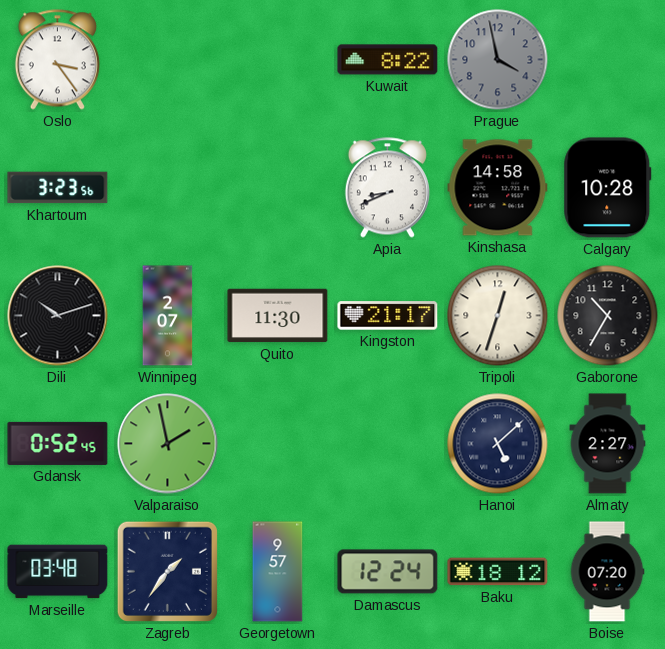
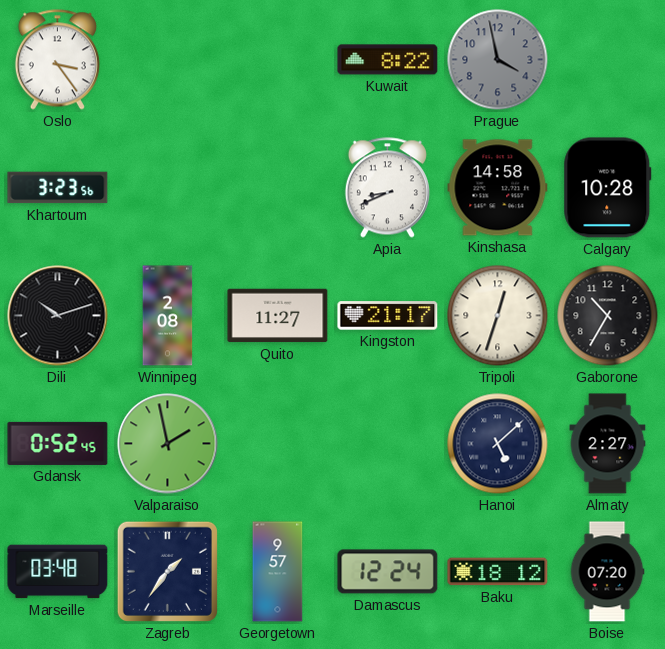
Winnipeg: 2:07 -> 2:08
Quito: 11:30 -> 11:27
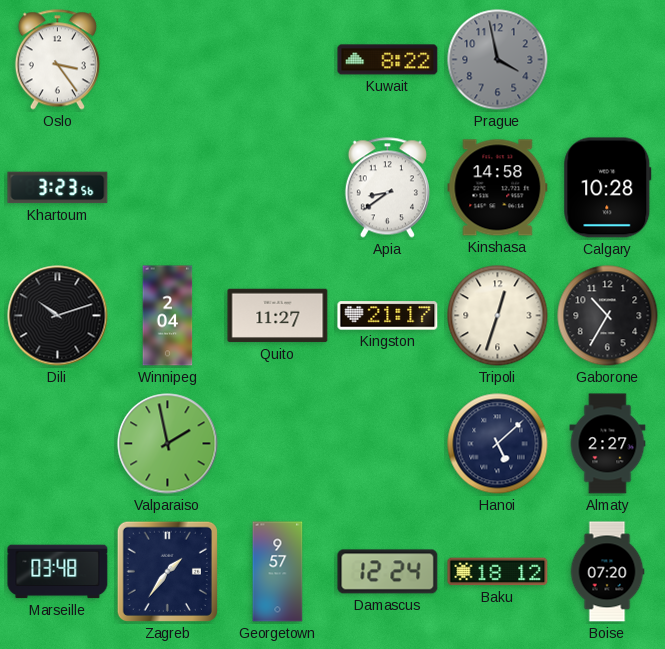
Apia: 8:41 -> 8:39
Winnipeg: 2:08 -> 2:04
Gdansk: 0:52 -> none
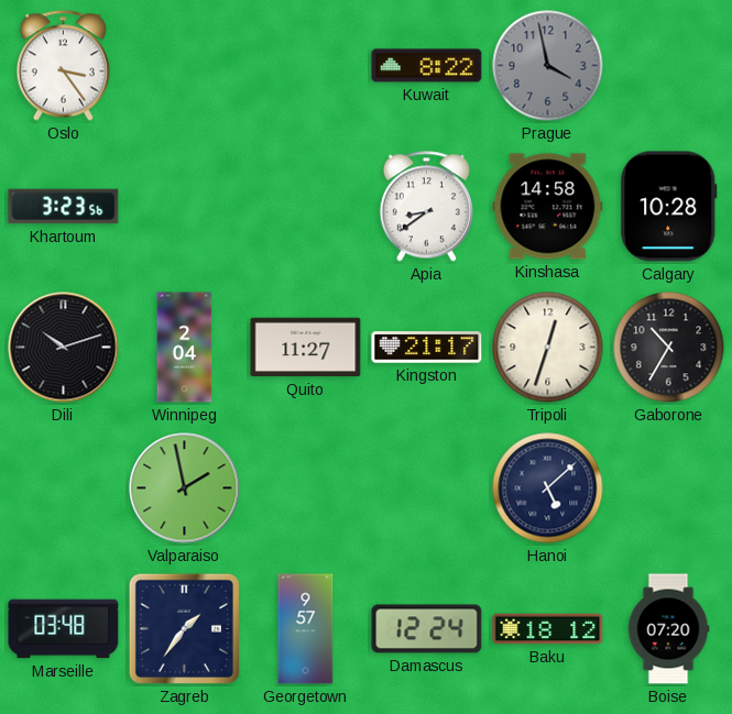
Almaty: 2:27 -> none
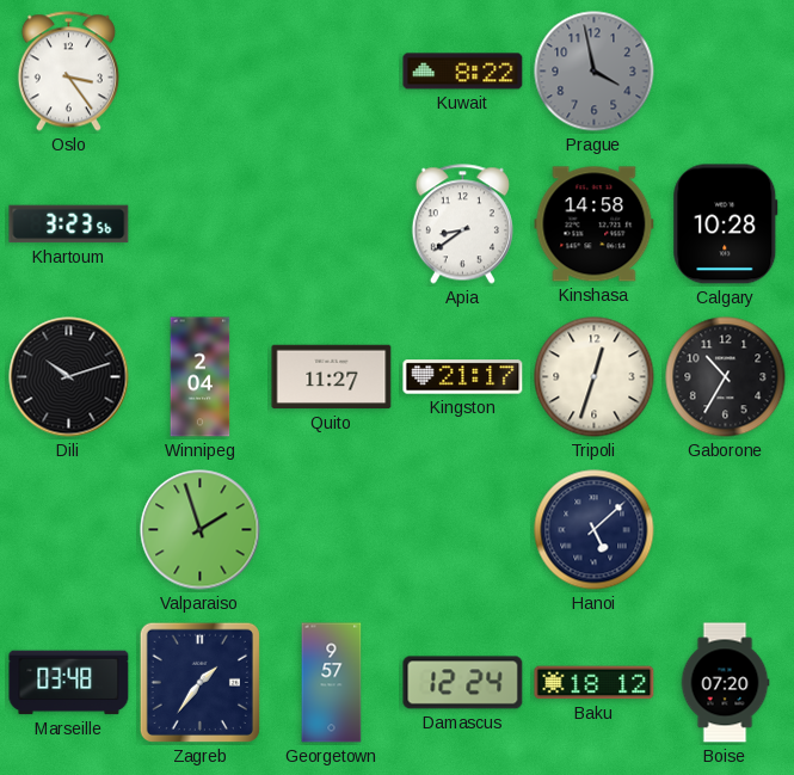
Valparaiso: 1:58 -> 1:57
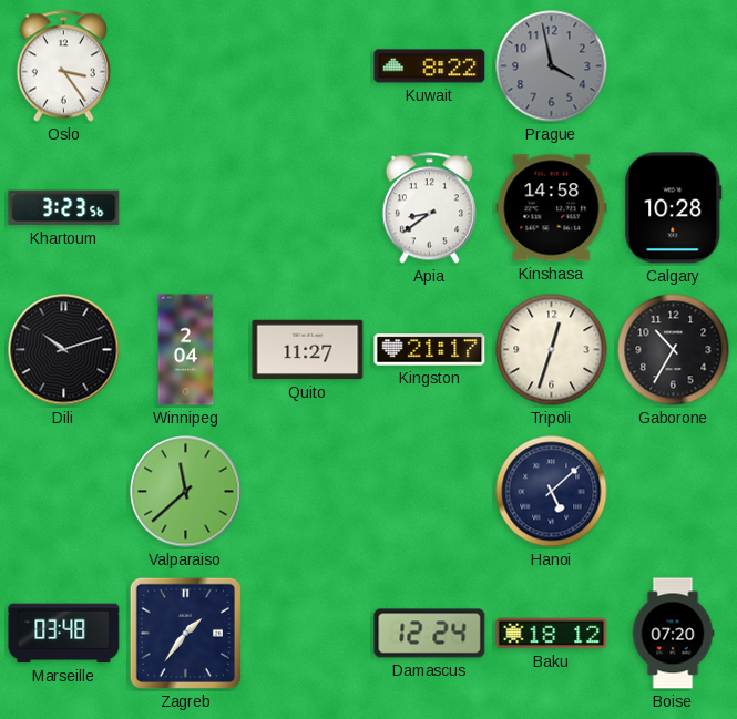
Valparaiso: 1:57 -> 11:38
Georgetown: 9:57 -> none
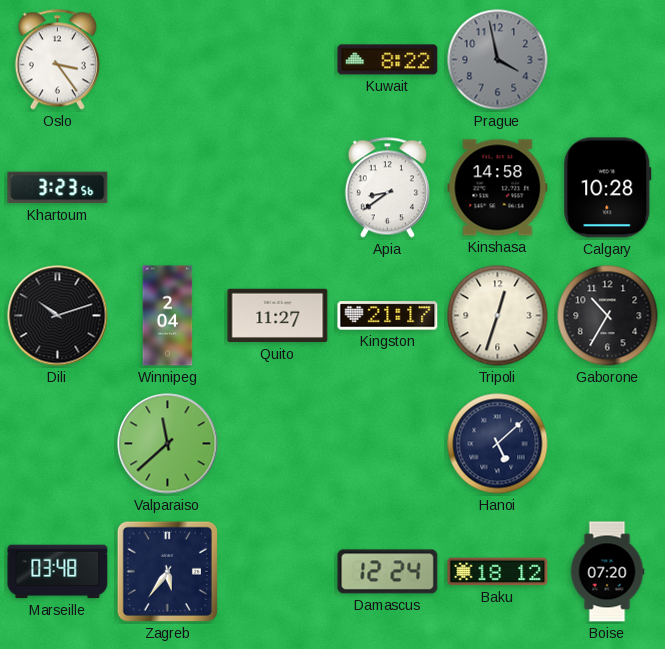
Zagreb: 1:36 -> 5:36
